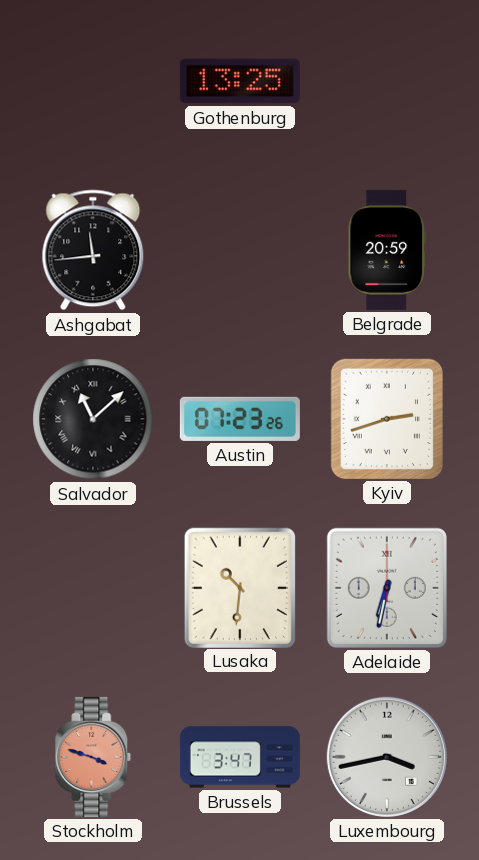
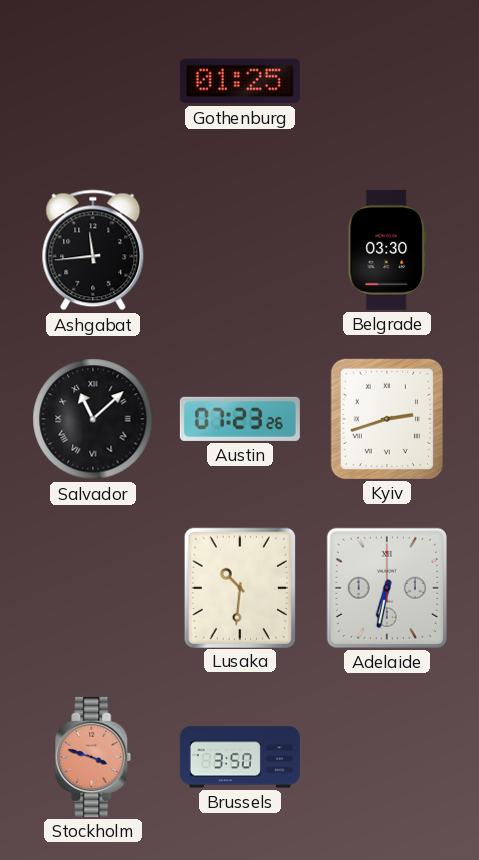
Gothenburg: 13:25 -> 01:25
Belgrade: 20:59 -> 03:30
Brussels: 3:47 -> 3:50
Luxembourg: 3:43 -> none
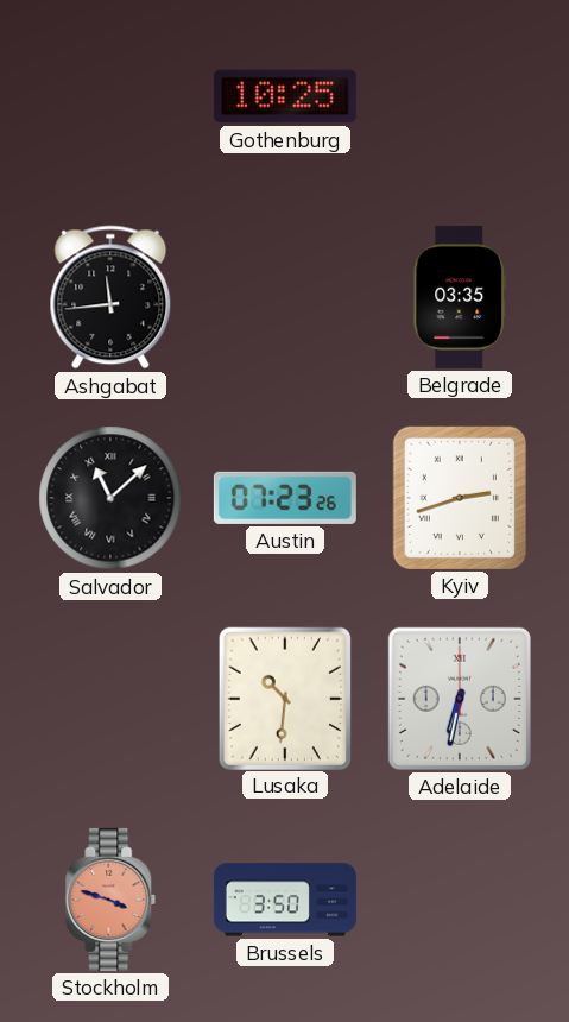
Gothenburg: 01:25 -> 10:25
Belgrade: 03:30 -> 03:35
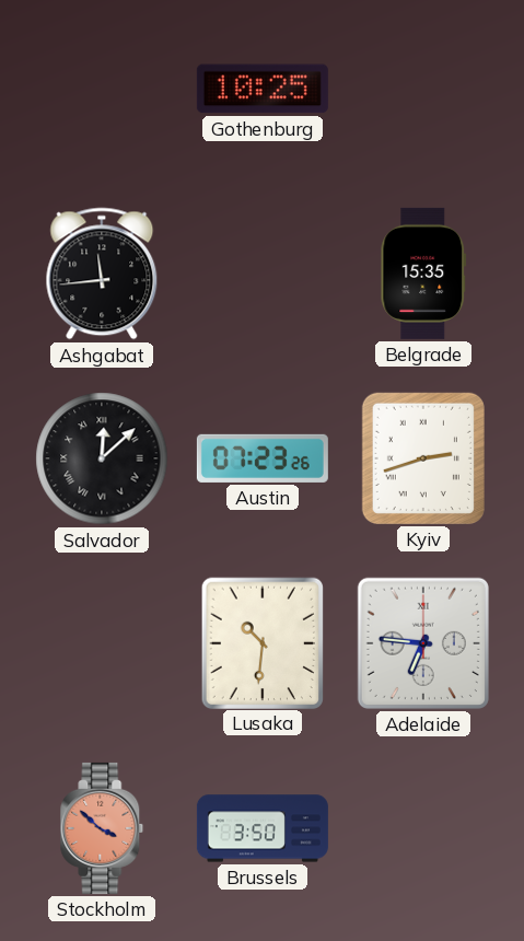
Belgrade: 03:35 -> 15:35
Salvador: 11:08 -> 12:08
Adelaide: 6:32 -> 6:46
Stockholm: 3:48 -> 3:52
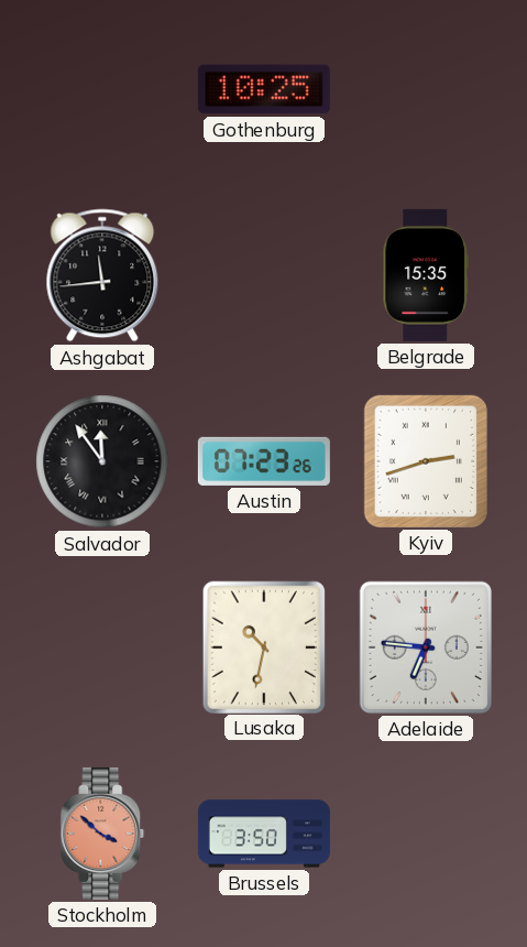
Salvador: 12:08 -> 11:54
Lusaka: 10:31 -> 10:32
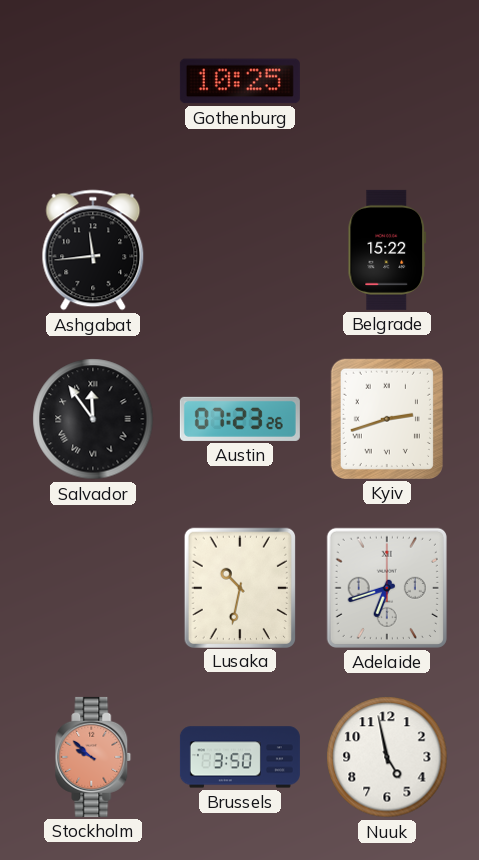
Belgrade: 15:35 -> 15:22
Adelaide: 6:46 -> 6:42
Stockholm: 3:52 -> 9:52
Nuuk: none -> 4:58
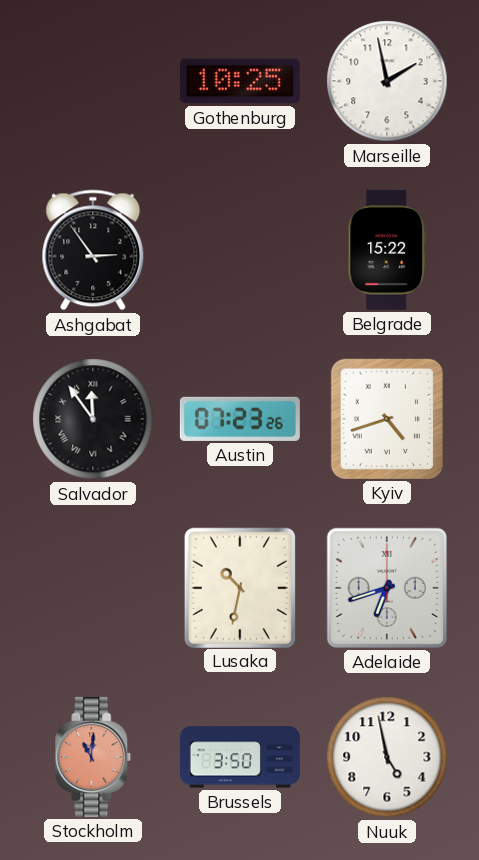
Marseille: none -> 1:58
Ashgabat: 11:44 -> 2:54
Kyiv: 2:42 -> 4:42
Stockholm: 9:52 -> 11:01
